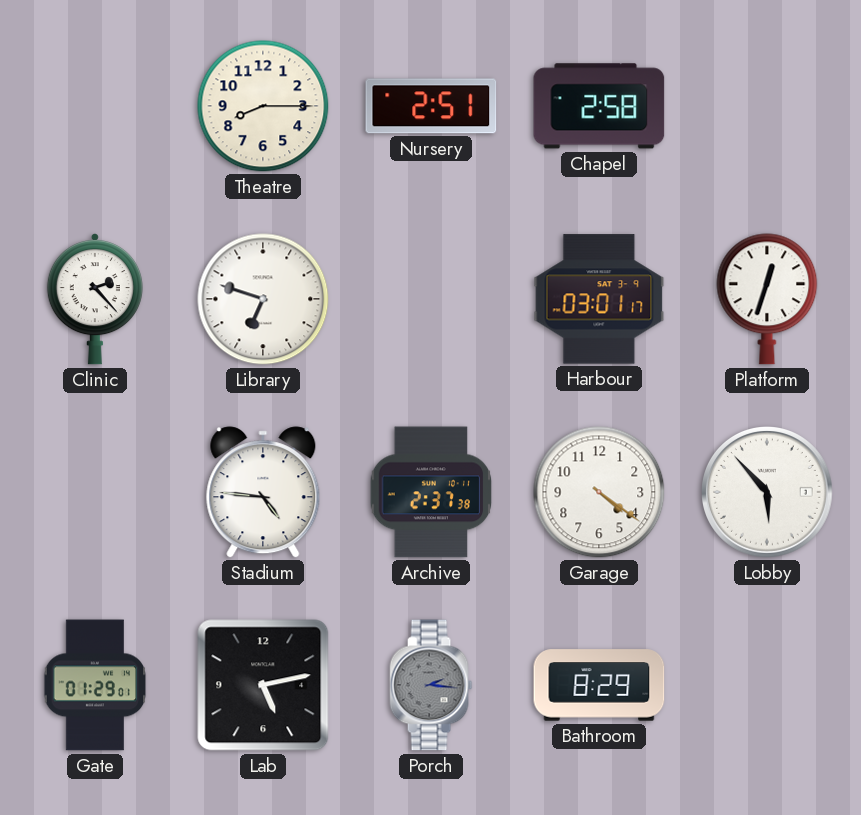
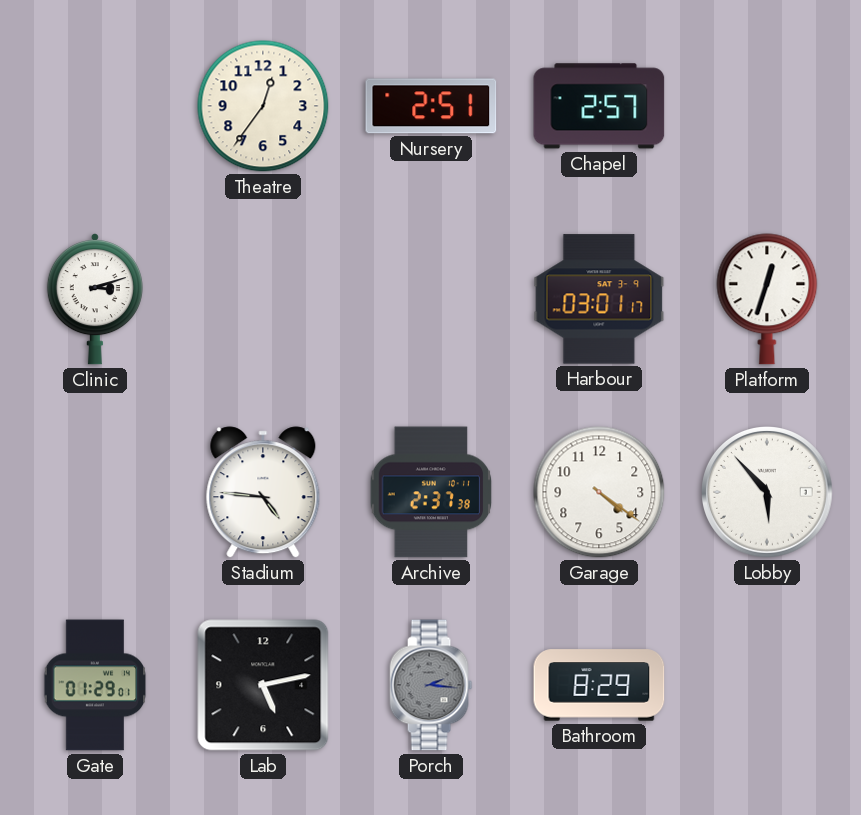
Theatre: 8:15 -> 12:36
Chapel: 2:58 -> 2:57
Clinic: 2:23 -> 3:12
Library: 6:48 -> none
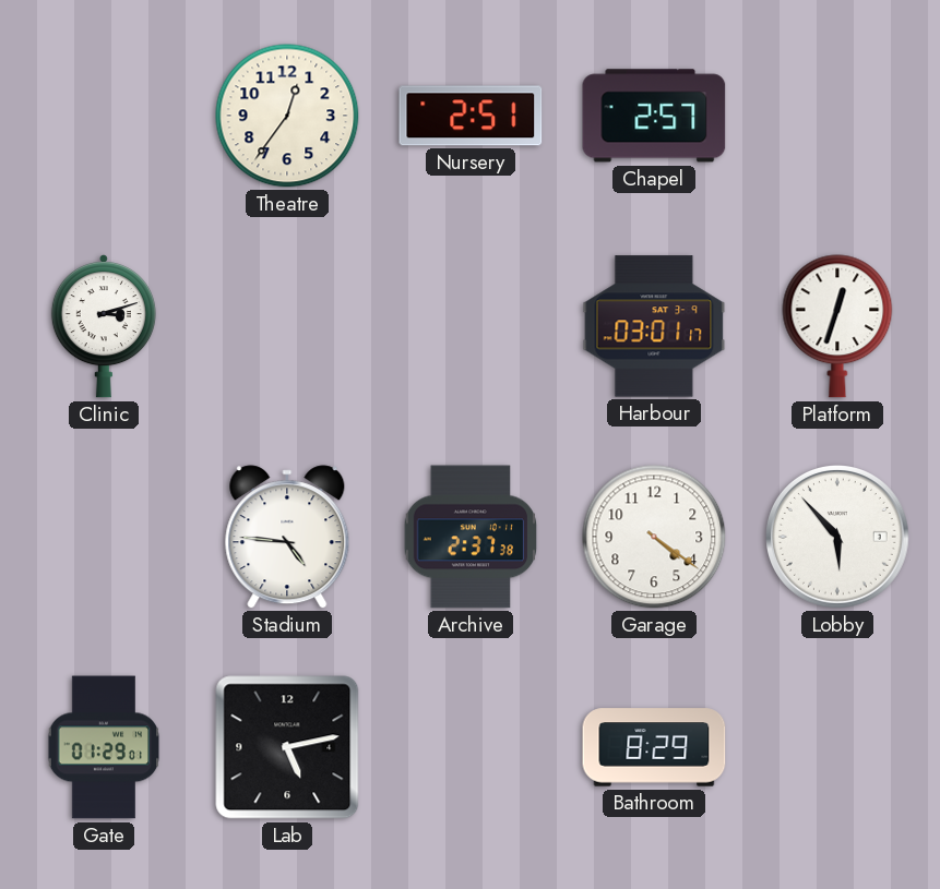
Porch: 2:16 -> none
